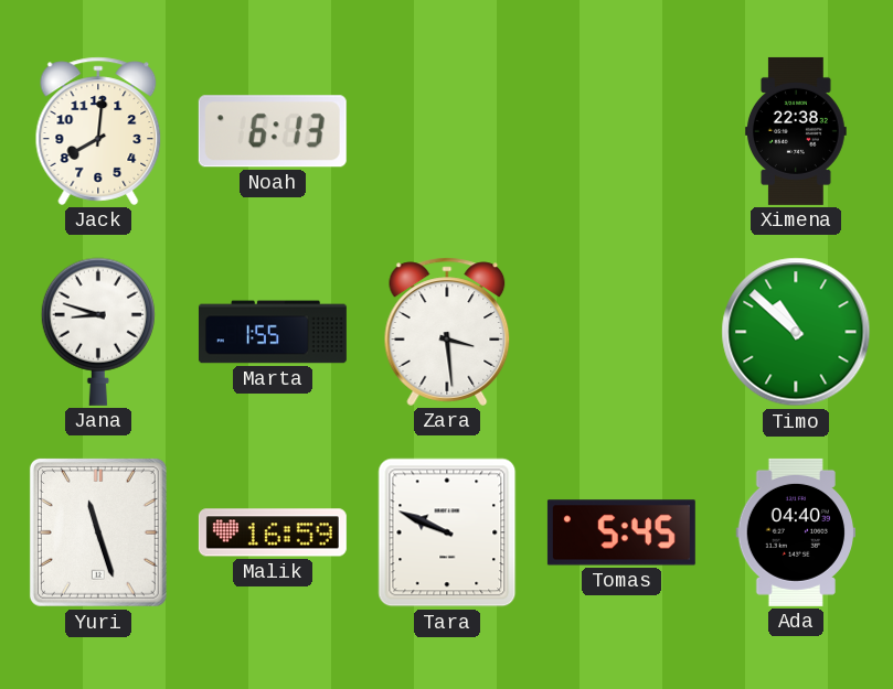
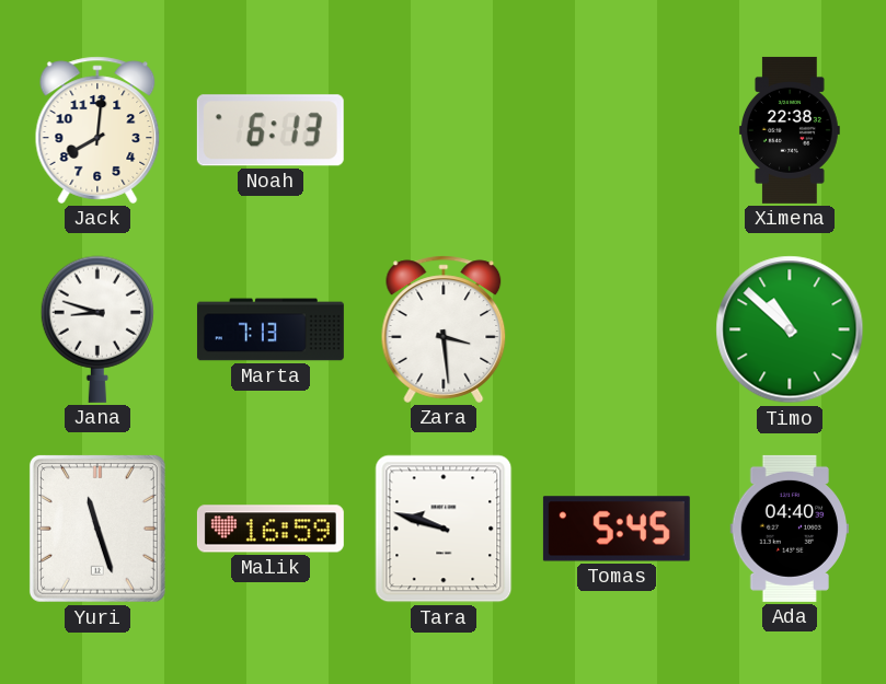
Marta: 1:55 -> 7:13
Tara: 9:49 -> 9:48
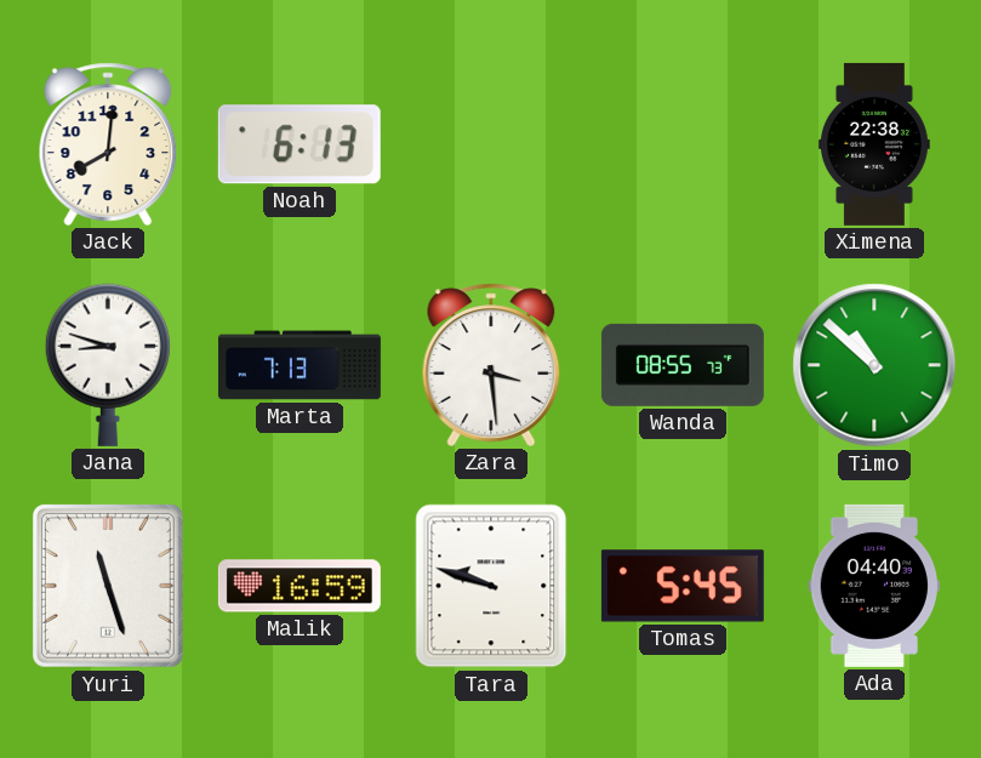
Wanda: none -> 08:55
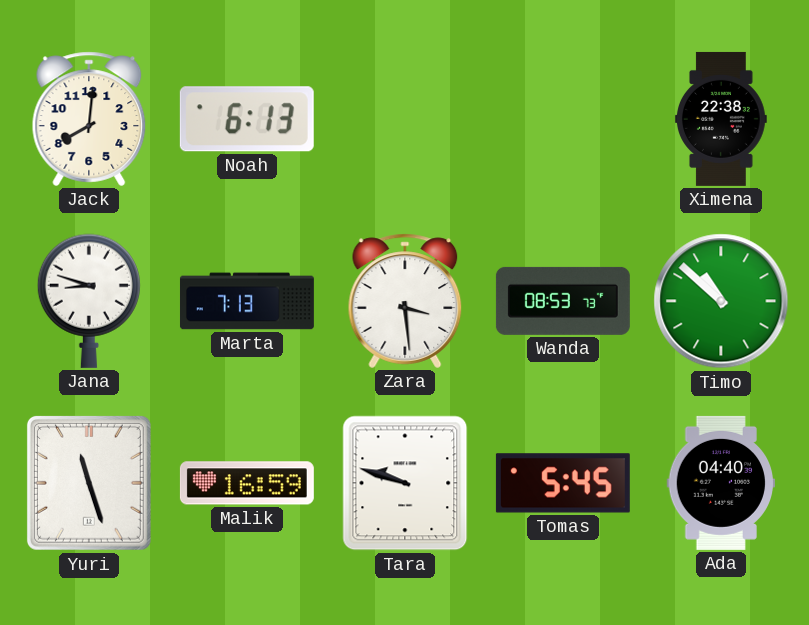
Wanda: 08:55 -> 08:53
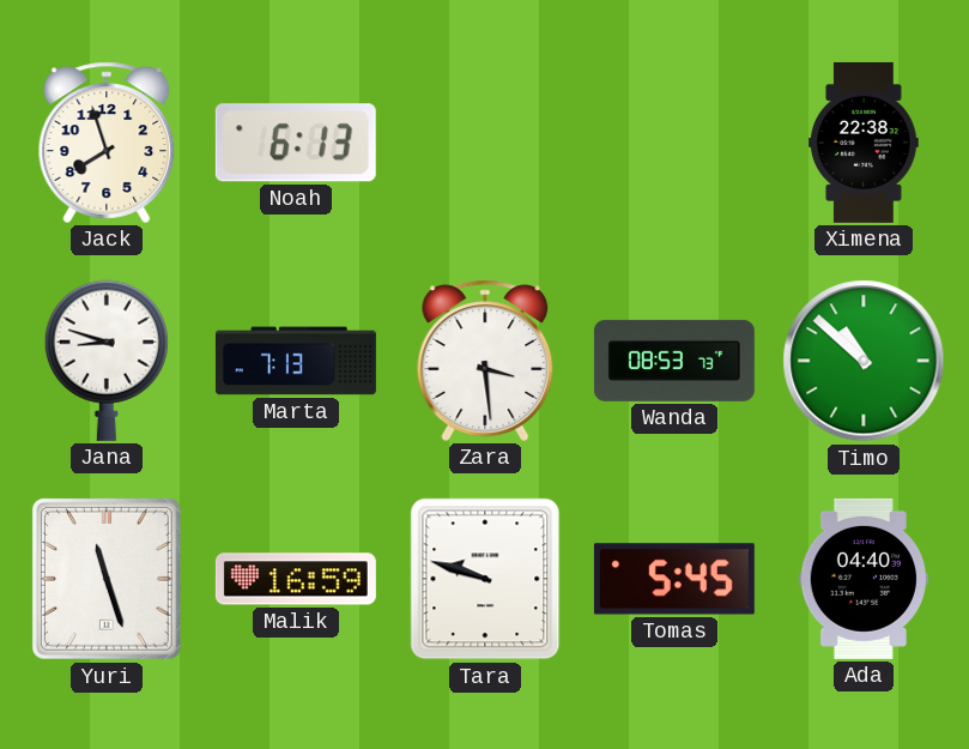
Jack: 8:01 -> 7:57
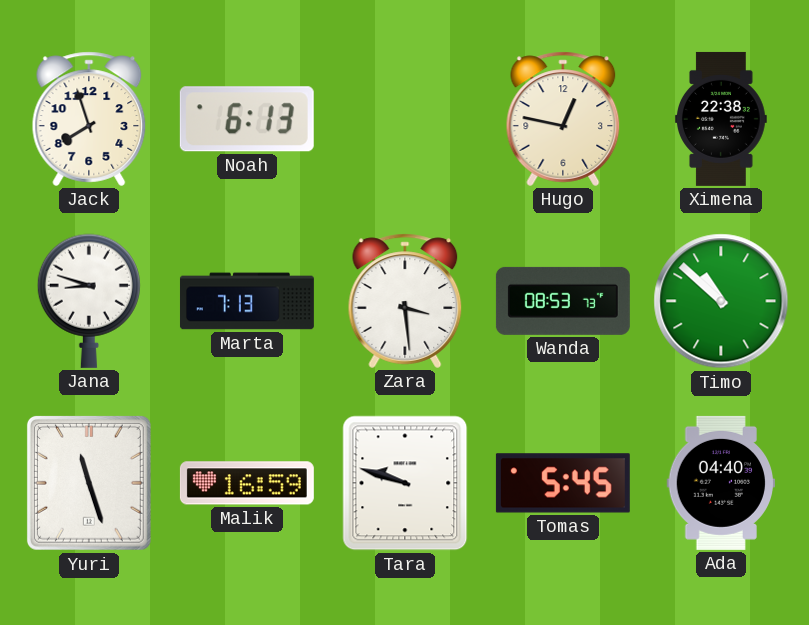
Hugo: none -> 12:47
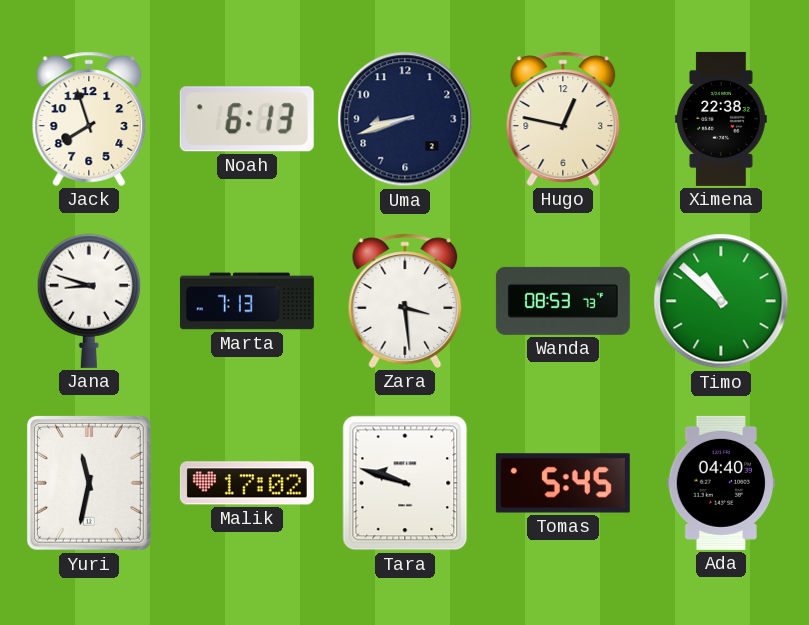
Uma: none -> 8:42
Yuri: 11:27 -> 11:32
Malik: 16:59 -> 17:02
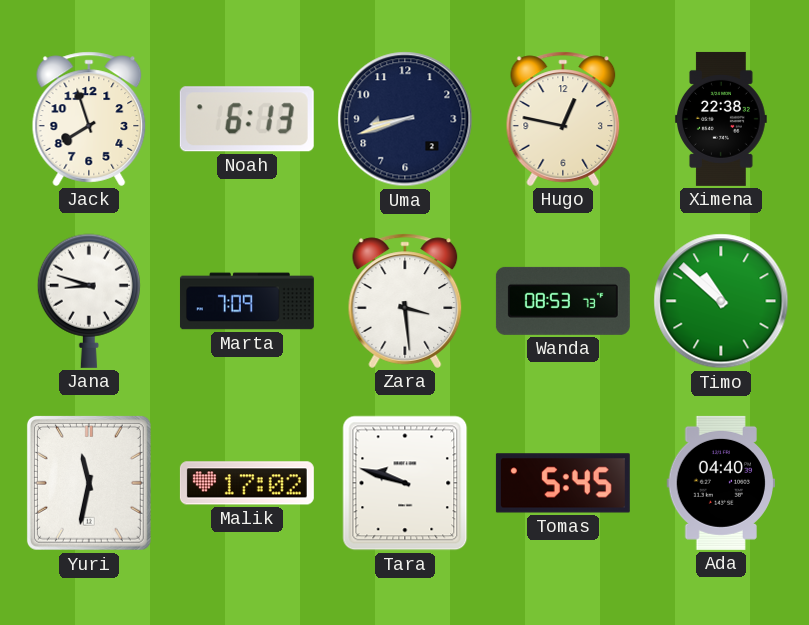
Marta: 7:13 -> 7:09
